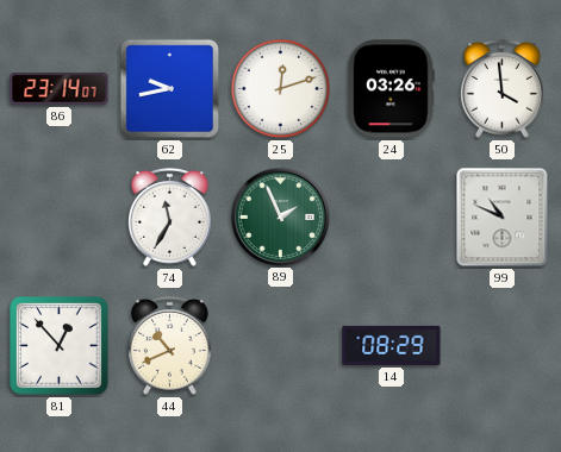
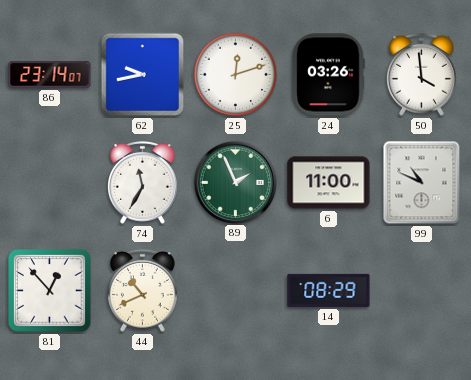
6: none -> 11:00
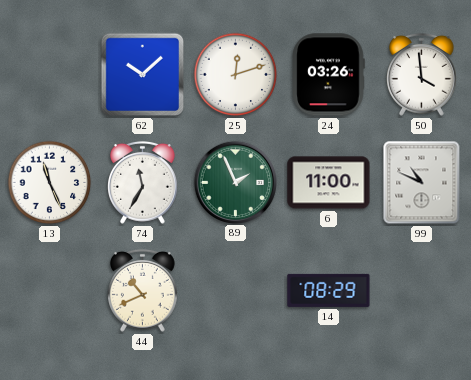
86: 23:14 -> none
62: 9:43 -> 10:08
13: none -> 11:26
81: 12:53 -> none
